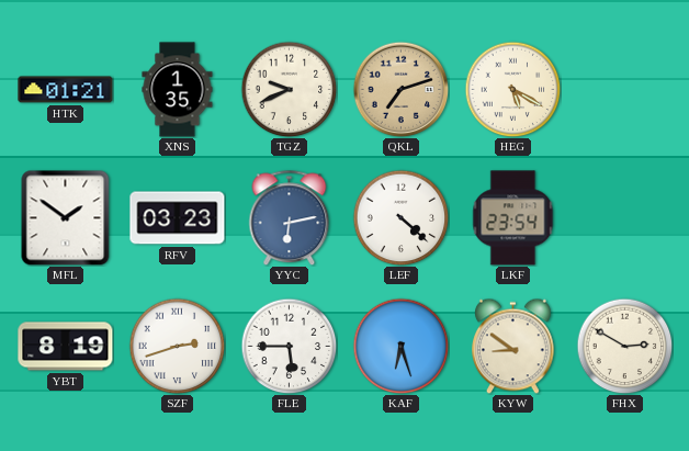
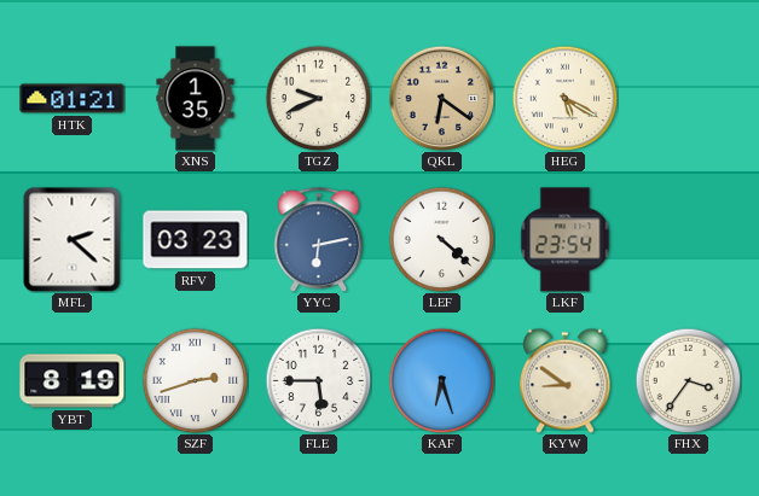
QKL: 7:12 -> 6:21
MFL: 1:51 -> 2:22
FHX: 2:50 -> 3:36
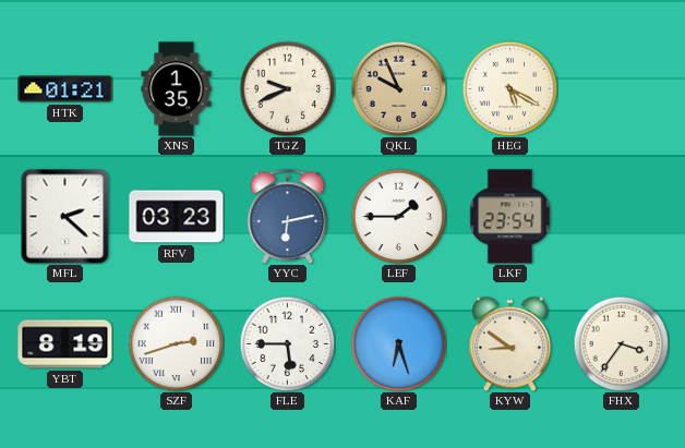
QKL: 6:21 -> 9:56
LEF: 4:22 -> 1:45
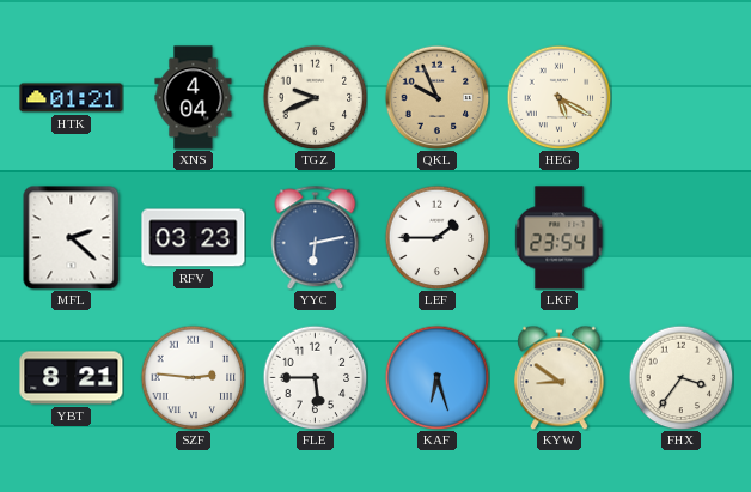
XNS: 1:35 -> 4:04
YBT: 8:19 -> 8:21
SZF: 2:42 -> 2:46
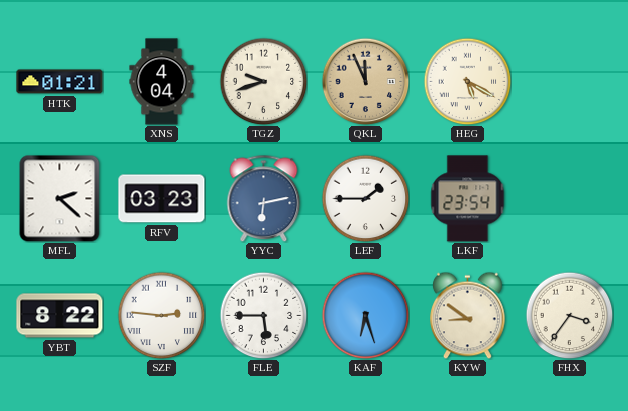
TGZ: 9:41 -> 9:42
QKL: 9:56 -> 11:56
YBT: 8:21 -> 8:22
